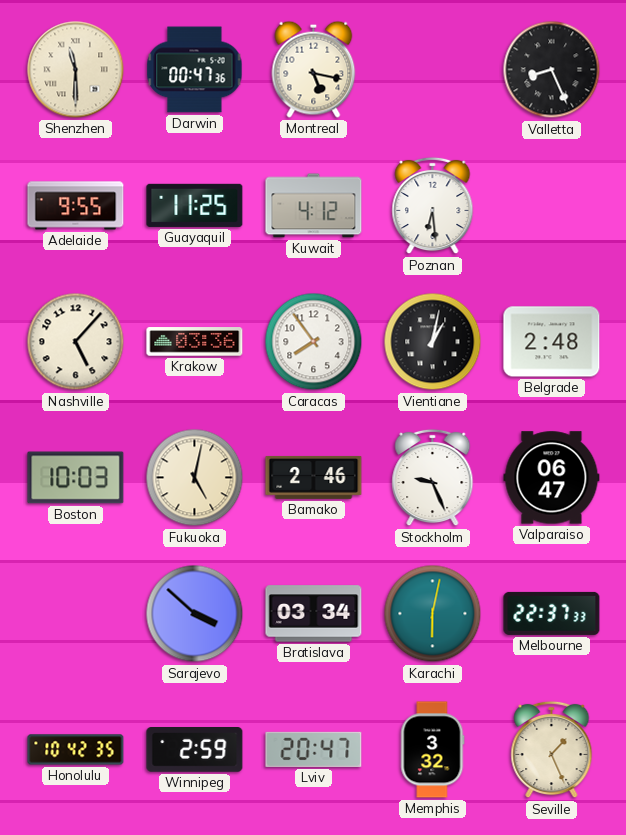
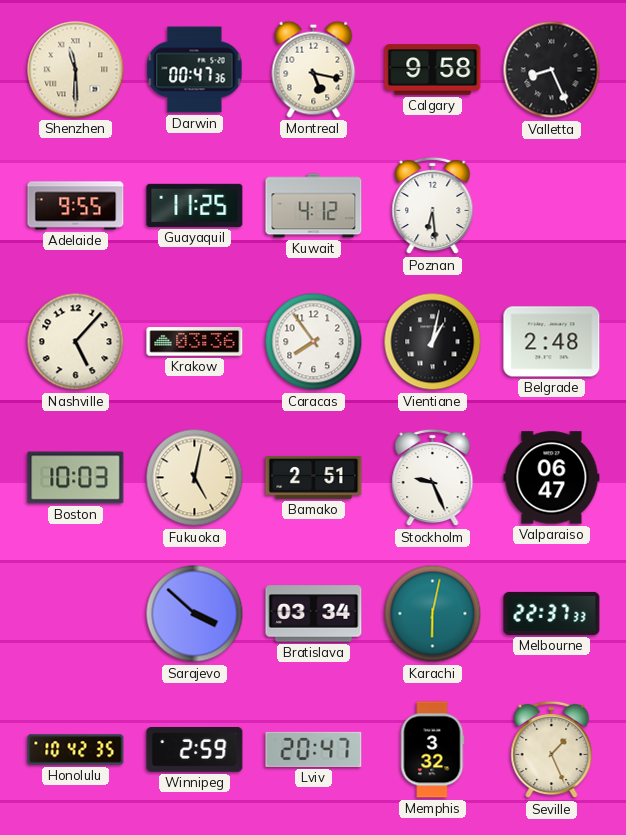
Calgary: none -> 9:58
Bamako: 2:46 -> 2:51
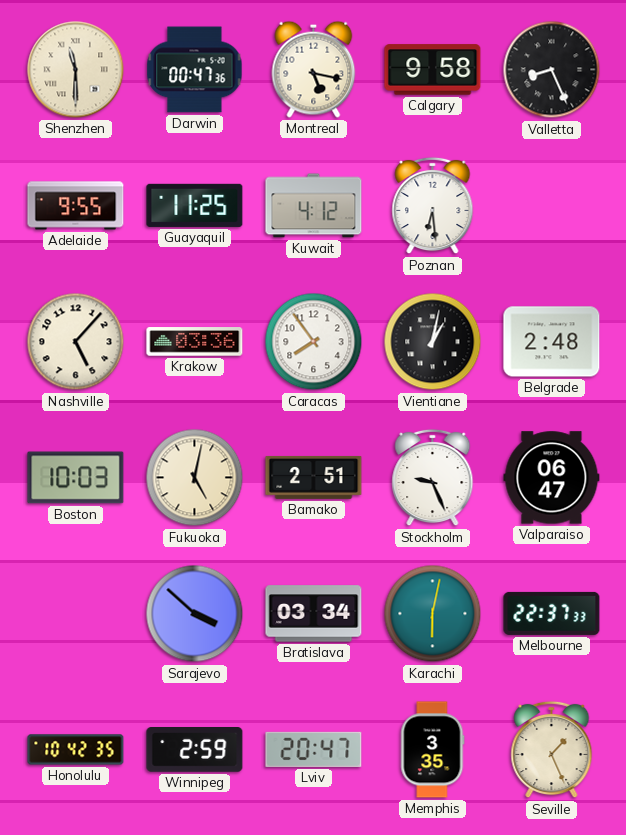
Memphis: 3:32 -> 3:35
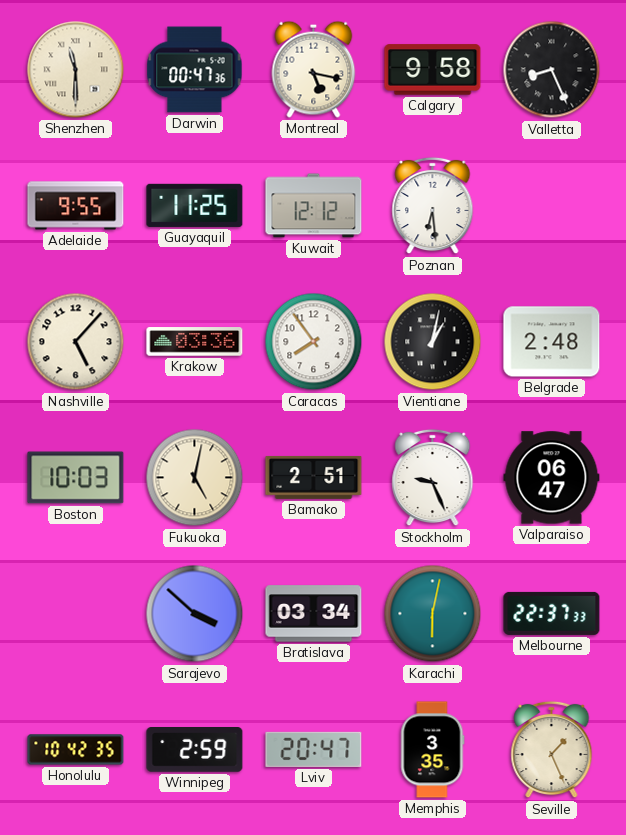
Kuwait: 4:12 -> 12:12
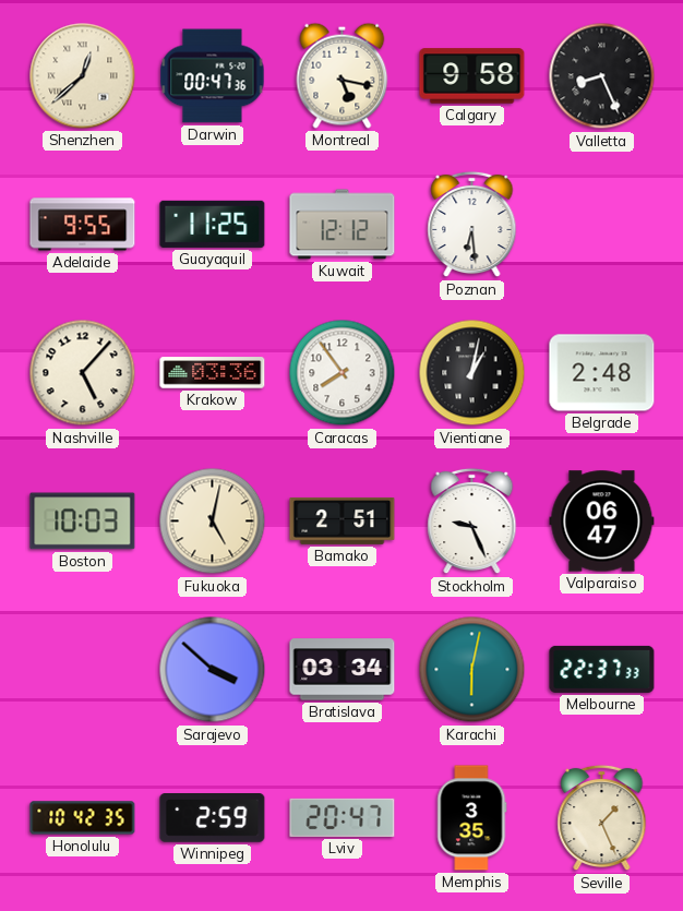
Shenzhen: 11:30 -> 12:38
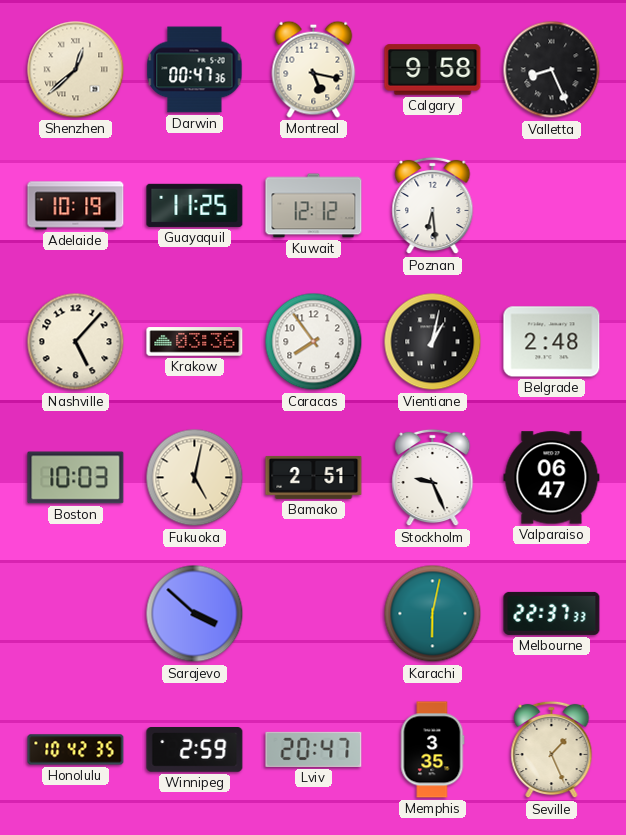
Adelaide: 9:55 -> 10:19
Bratislava: 03:34 -> none
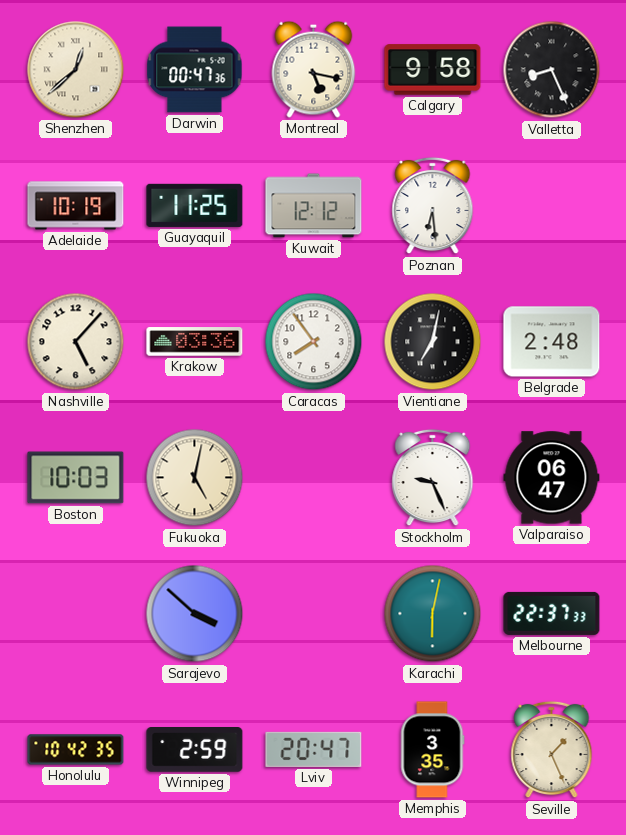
Vientiane: 1:02 -> 7:02
Bamako: 2:51 -> none
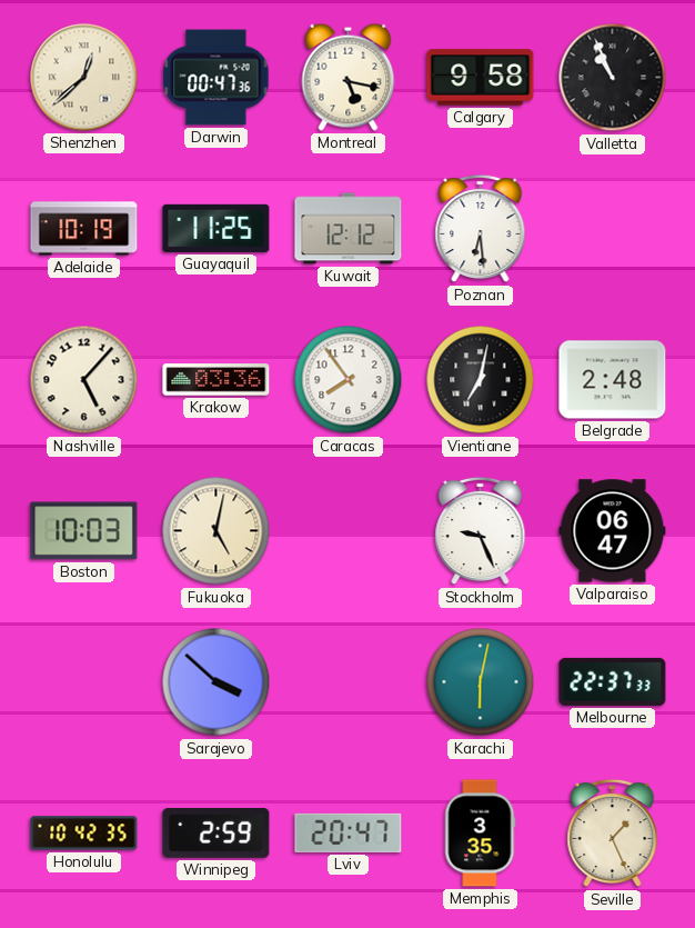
Valletta: 8:26 -> 10:56
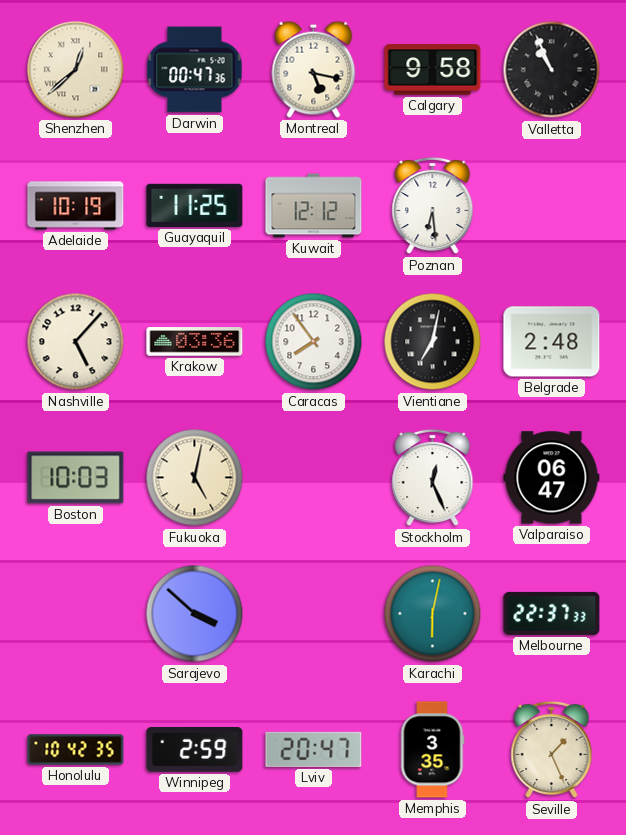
Stockholm: 9:26 -> 12:26
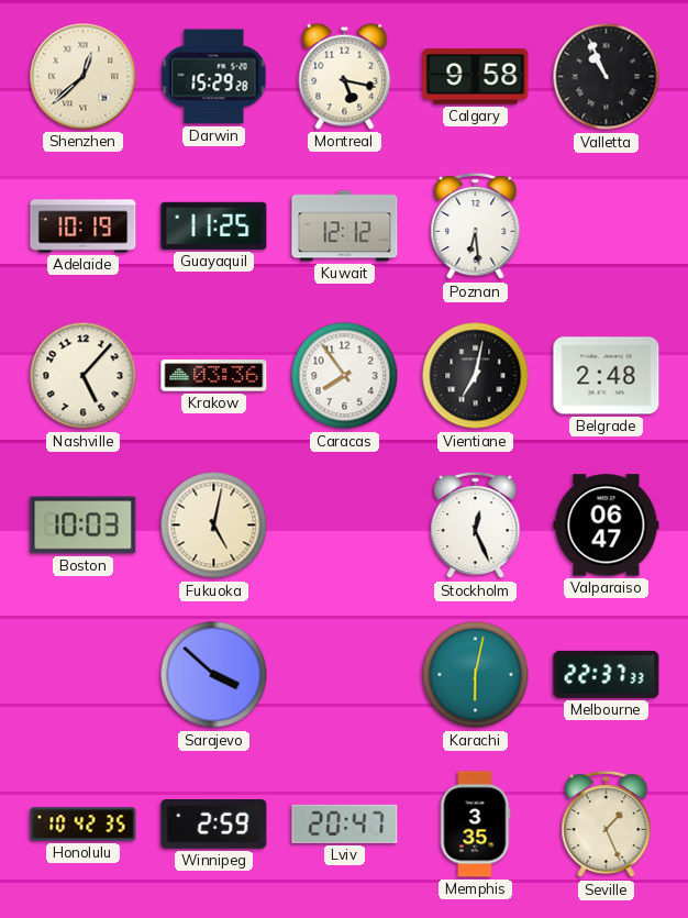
Darwin: 00:47 -> 15:29
